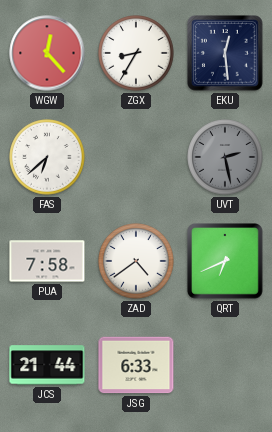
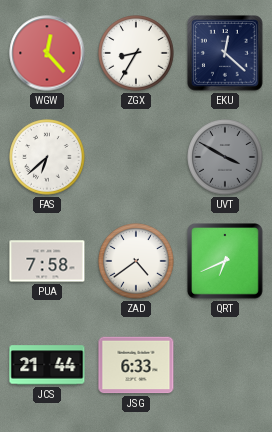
EKU: 12:29 -> 12:22
UVT: 2:28 -> 3:50
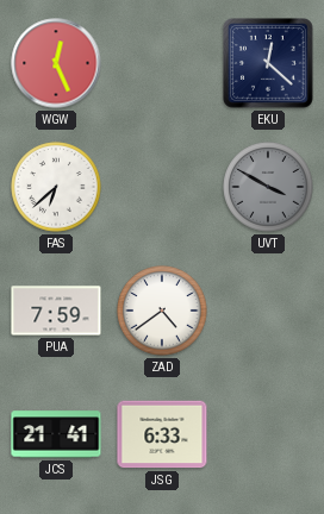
WGW: 12:23 -> 12:26
ZGX: 8:35 -> none
PUA: 7:58 -> 7:59
QRT: 6:41 -> none
JCS: 21:44 -> 21:41
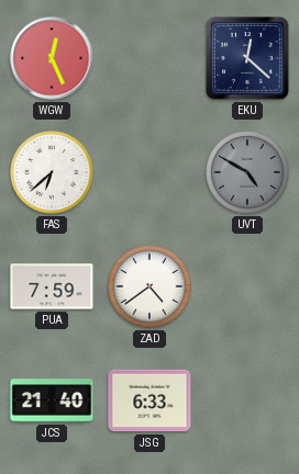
UVT: 3:50 -> 4:50
JCS: 21:41 -> 21:40
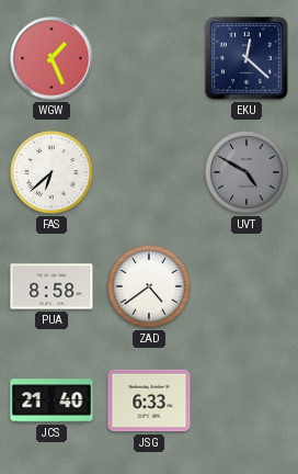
WGW: 12:26 -> 1:26
PUA: 7:59 -> 8:58
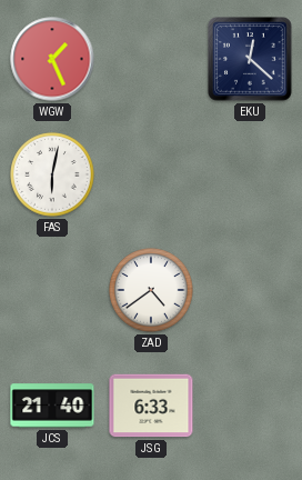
FAS: 6:38 -> 6:02
UVT: 4:50 -> none
PUA: 8:58 -> none
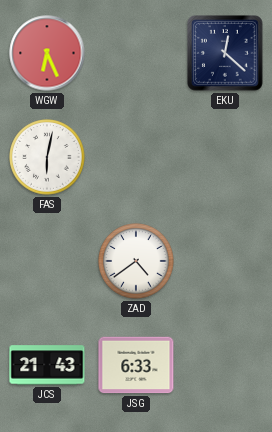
WGW: 1:26 -> 6:26
JCS: 21:40 -> 21:43
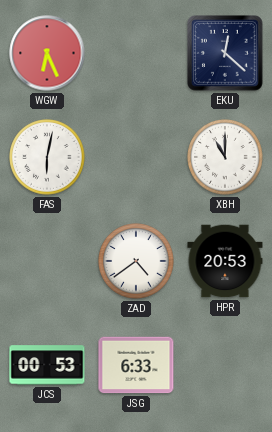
XBH: none -> 11:00
HPR: none -> 20:53
JCS: 21:43 -> 00:53
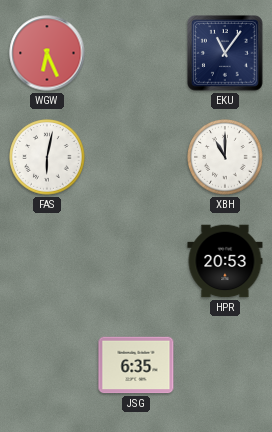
EKU: 12:22 -> 11:06
ZAD: 4:39 -> none
JCS: 00:53 -> none
JSG: 6:33 -> 6:35
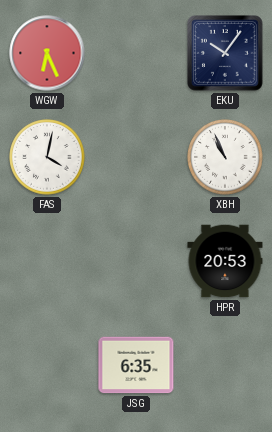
EKU: 11:06 -> 10:06
FAS: 6:02 -> 4:02
XBH: 11:00 -> 10:56
